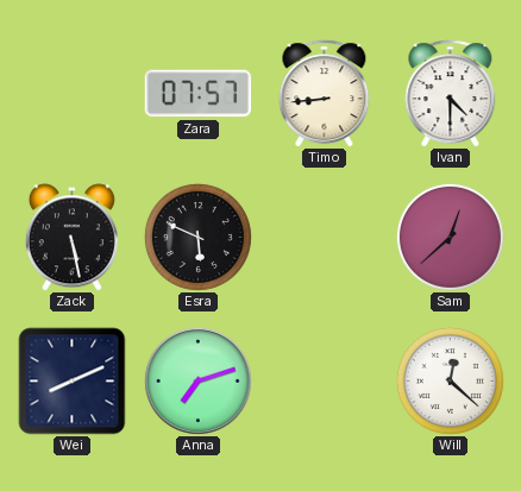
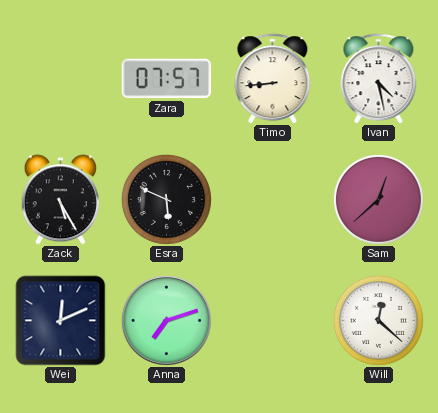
Ivan: 4:30 -> 4:28
Zack: 5:28 -> 5:25
Wei: 8:11 -> 12:11
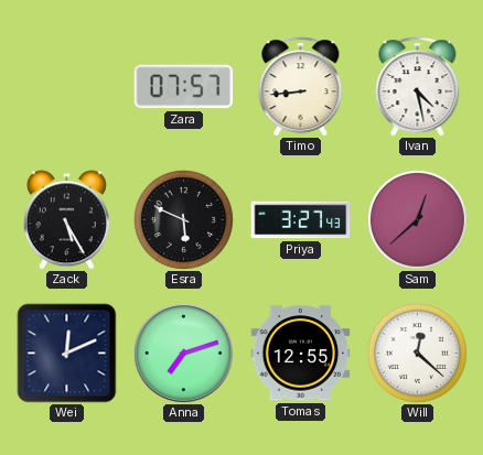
Priya: none -> 3:27
Tomas: none -> 12:55
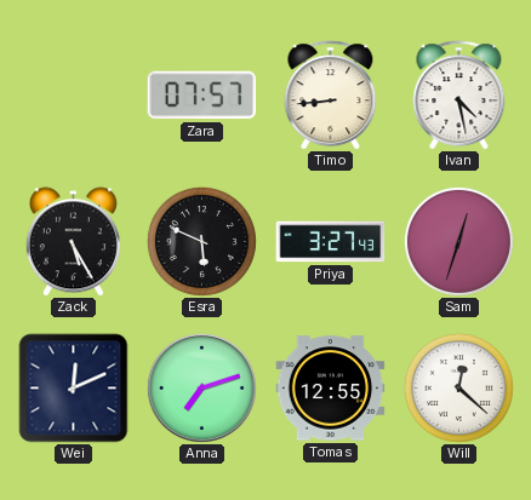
Sam: 12:38 -> 12:33
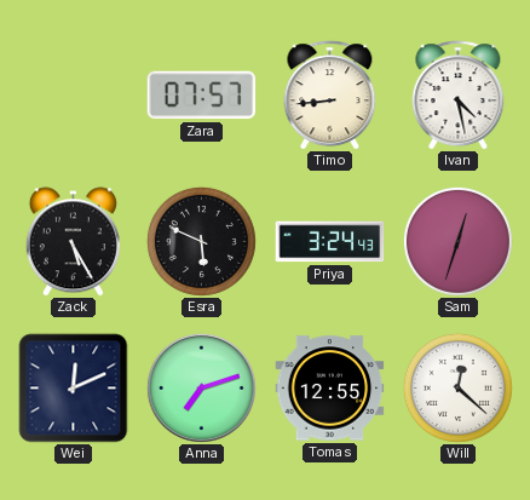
Priya: 3:27 -> 3:24
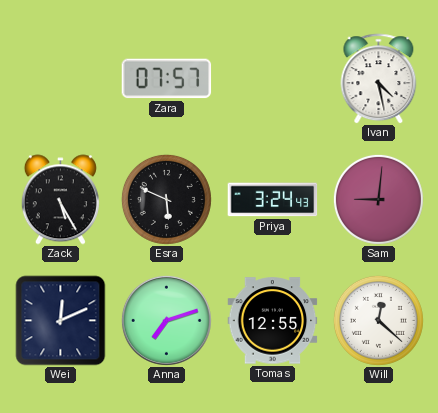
Timo: 8:44 -> none
Sam: 12:33 -> 9:01
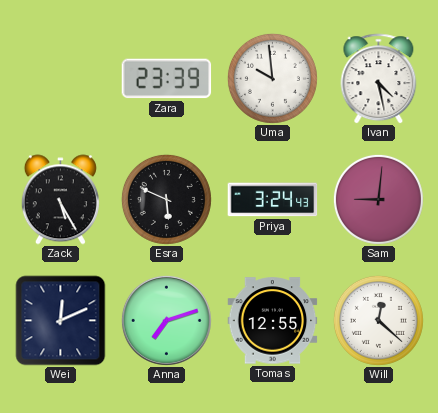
Zara: 07:57 -> 23:39
Uma: none -> 9:59
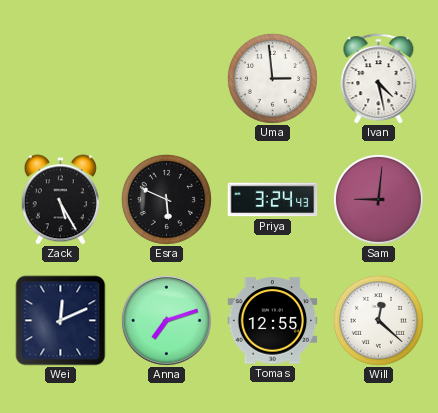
Zara: 23:39 -> none
Uma: 9:59 -> 2:59
